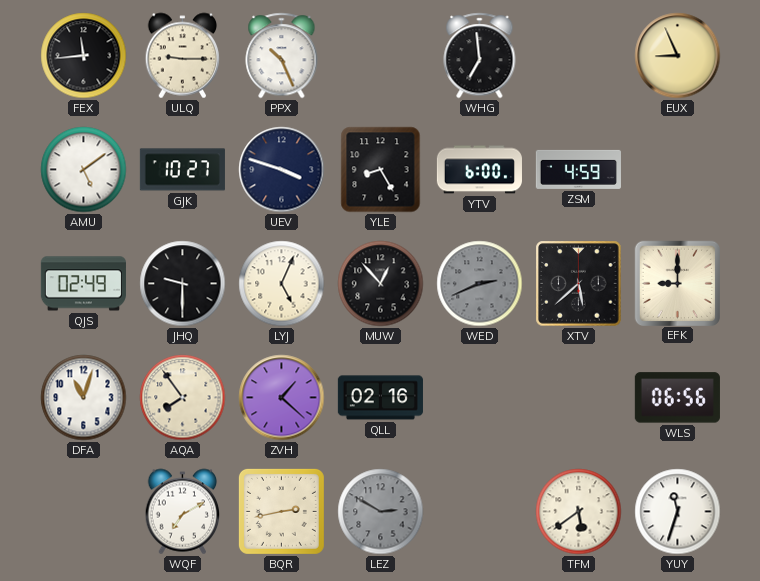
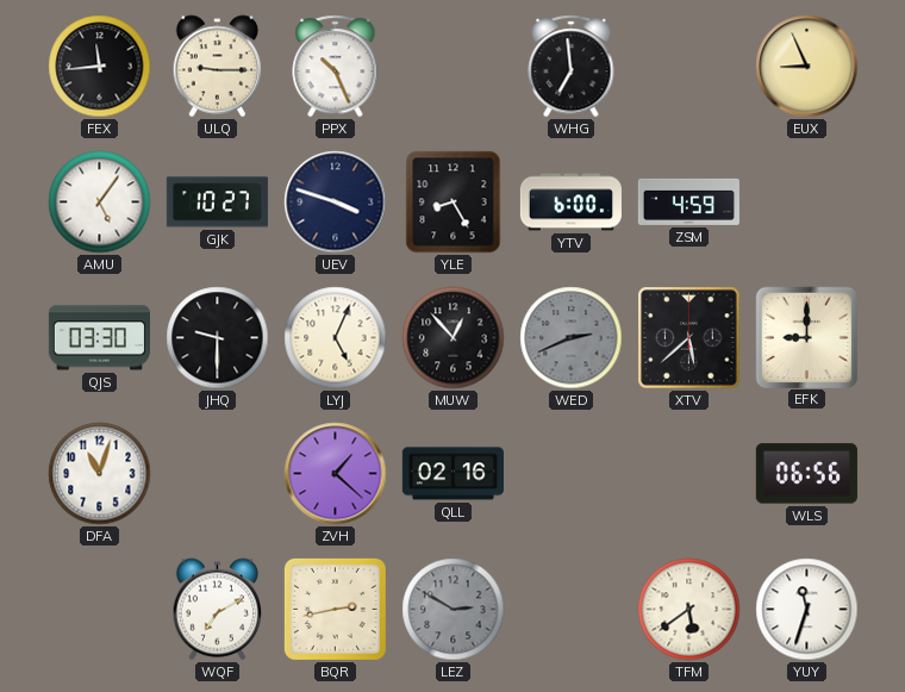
AMU: 5:09 -> 5:06
QJS: 02:49 -> 03:30
AQA: 7:54 -> none
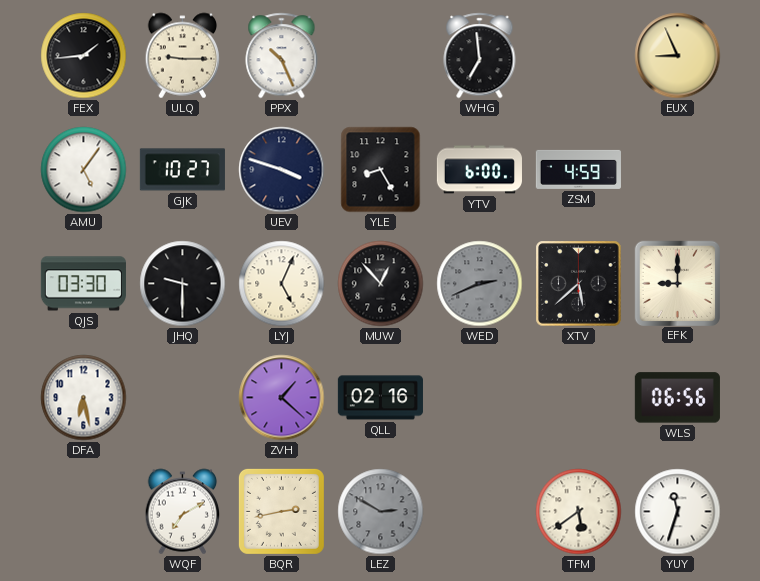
FEX: 11:44 -> 1:44
DFA: 11:03 -> 6:28
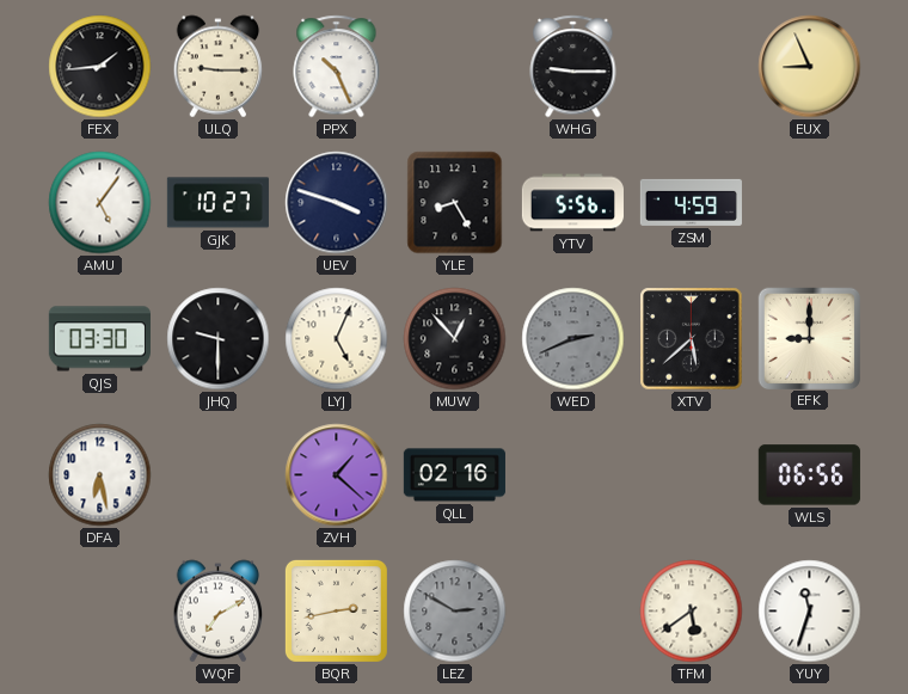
WHG: 6:59 -> 9:15
YTV: 6:00 -> 5:56
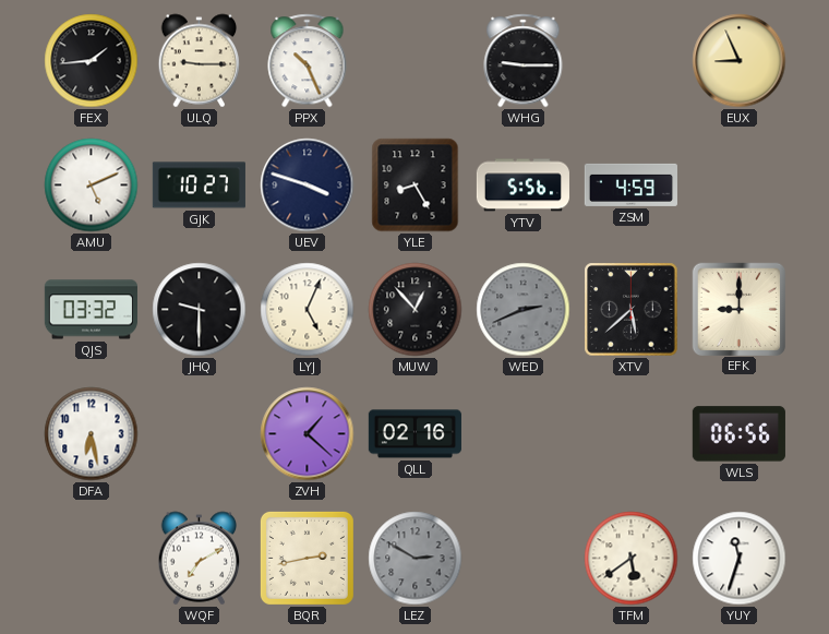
AMU: 5:06 -> 5:11
QJS: 03:30 -> 03:32
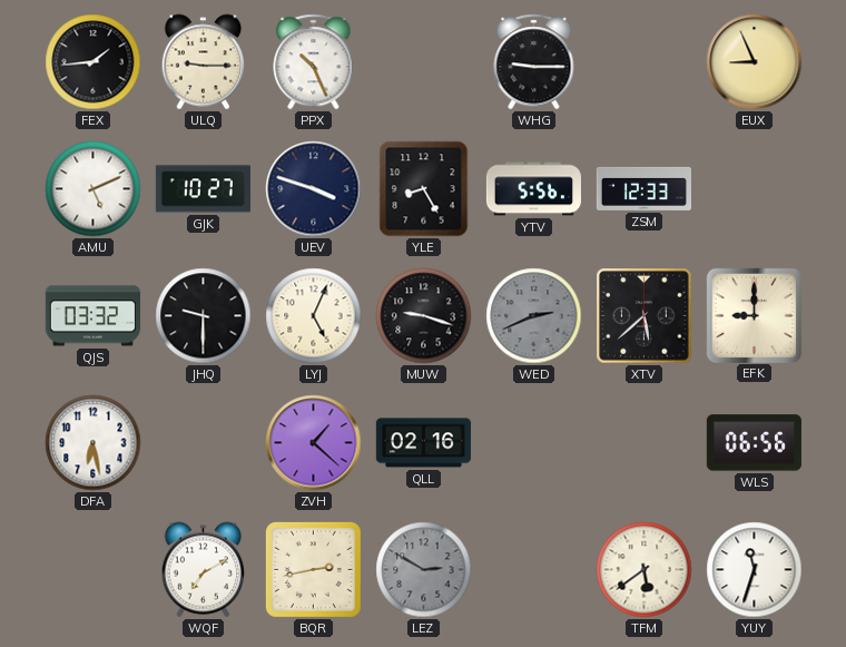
ZSM: 4:59 -> 12:33
MUW: 12:53 -> 9:18
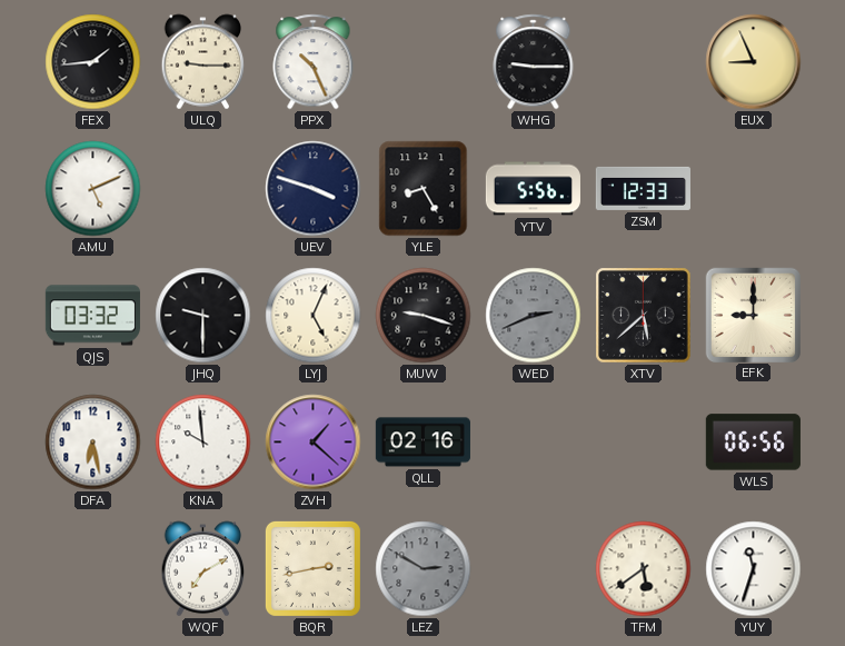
GJK: 10:27 -> none
KNA: none -> 9:59
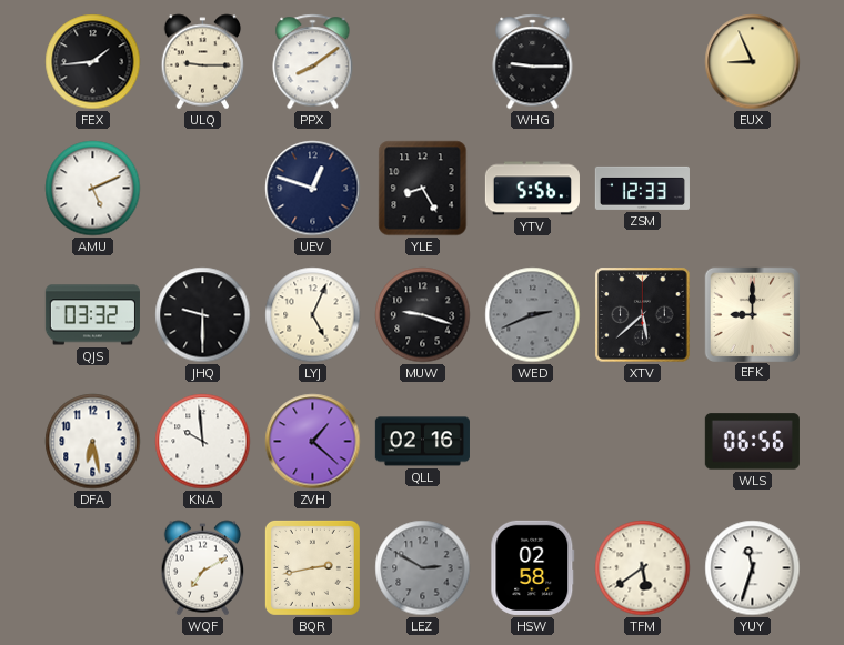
PPX: 10:26 -> 8:09
UEV: 3:48 -> 12:48
HSW: none -> 02:58
